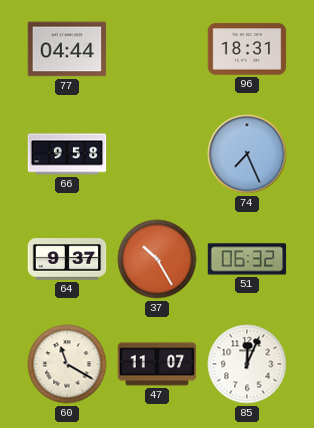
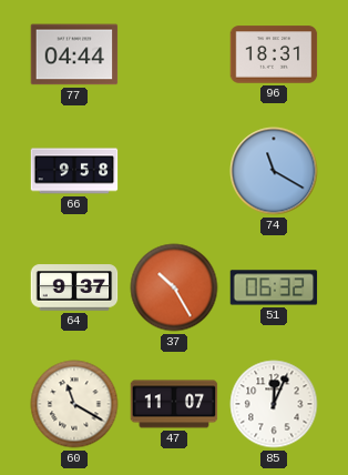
74: 7:26 -> 11:20
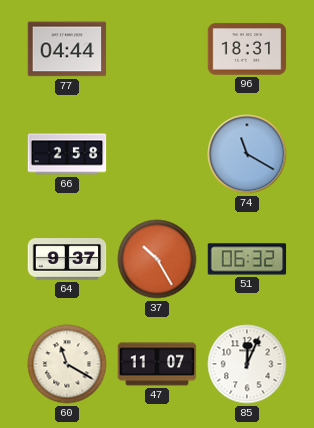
66: 9:58 -> 2:58
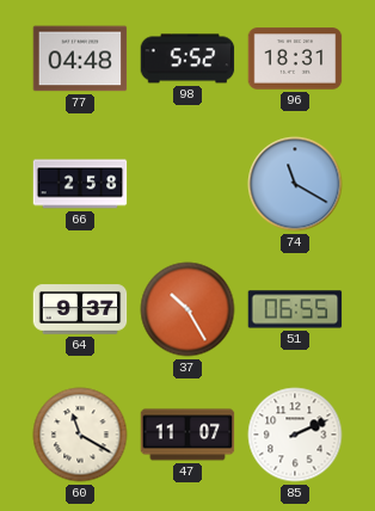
77: 04:44 -> 04:48
98: none -> 5:52
51: 06:32 -> 06:55
85: 12:04 -> 2:11
